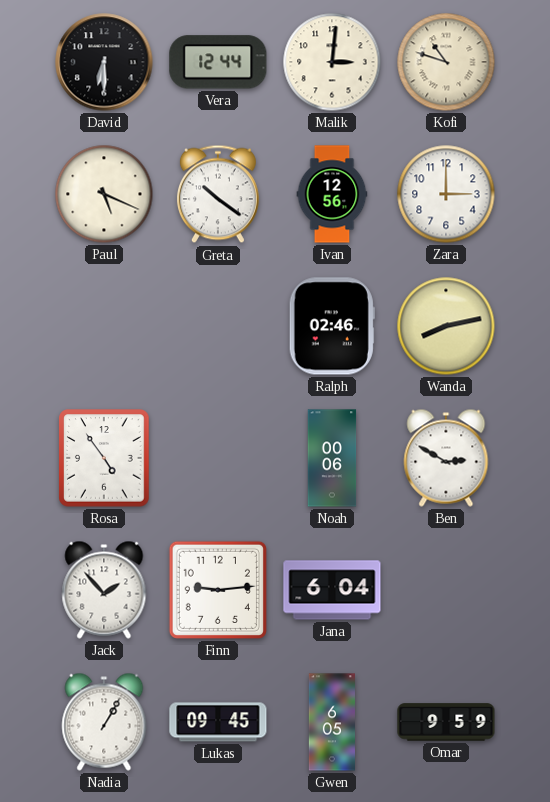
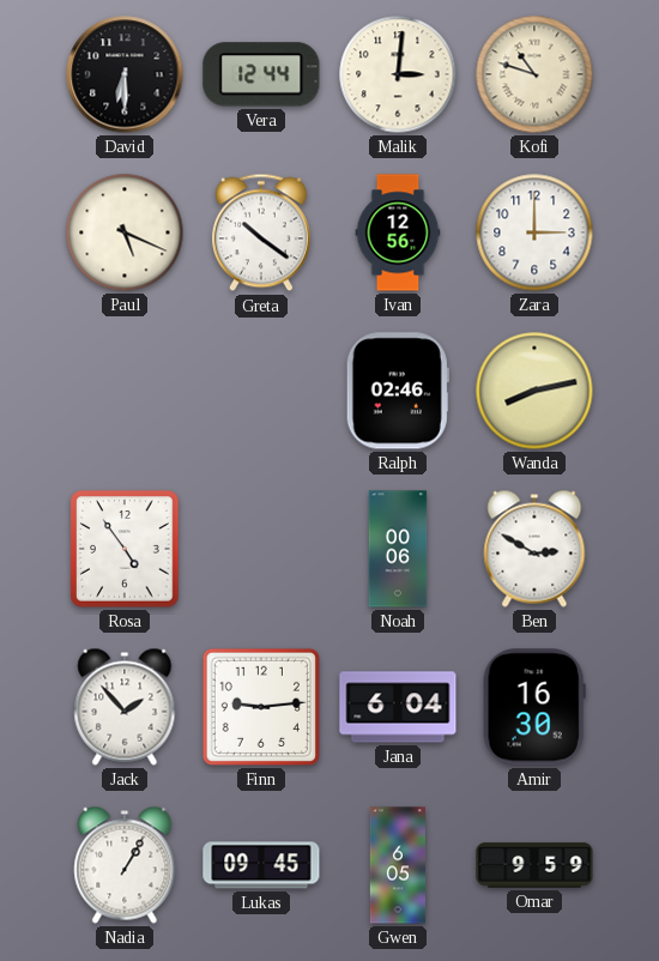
Amir: none -> 16:30
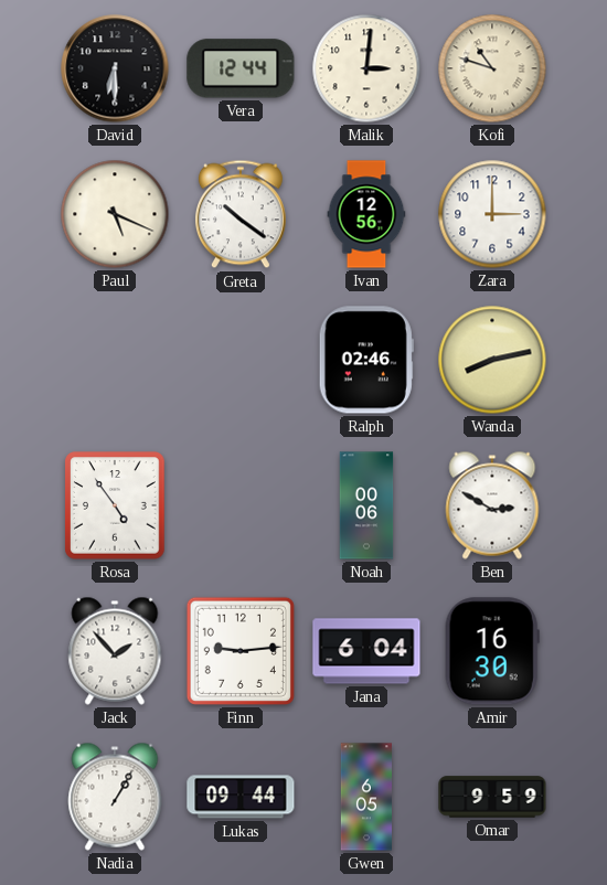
Lukas: 09:45 -> 09:44
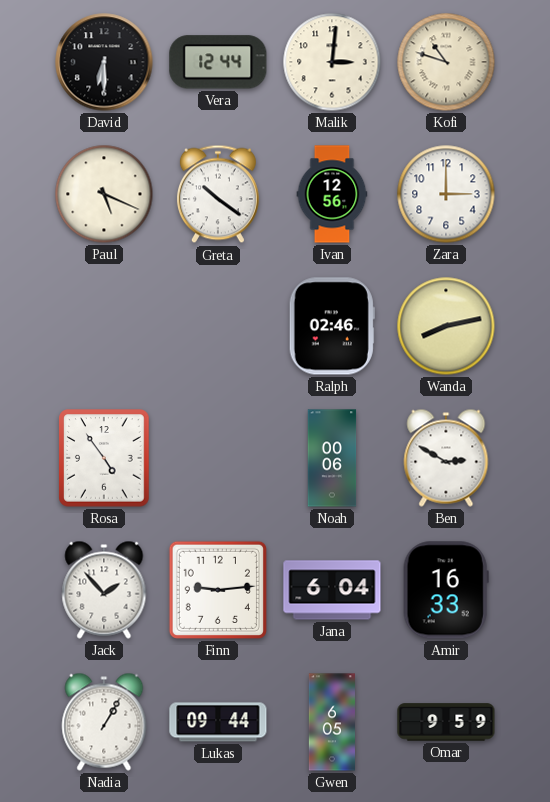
Amir: 16:30 -> 16:33
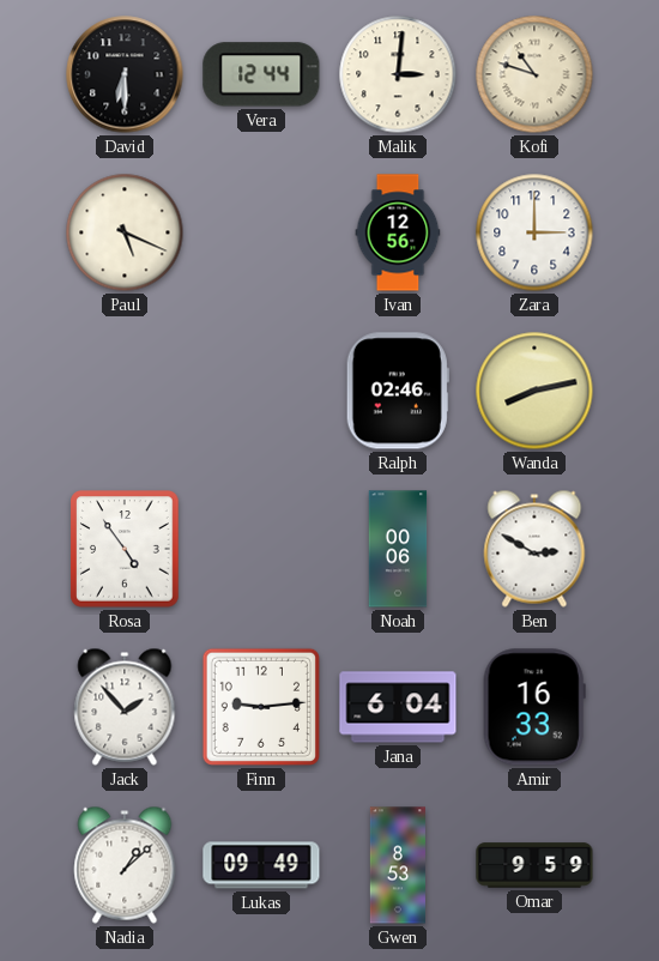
Greta: 10:21 -> none
Nadia: 1:05 -> 1:08
Lukas: 09:44 -> 09:49
Gwen: 6:05 -> 8:53
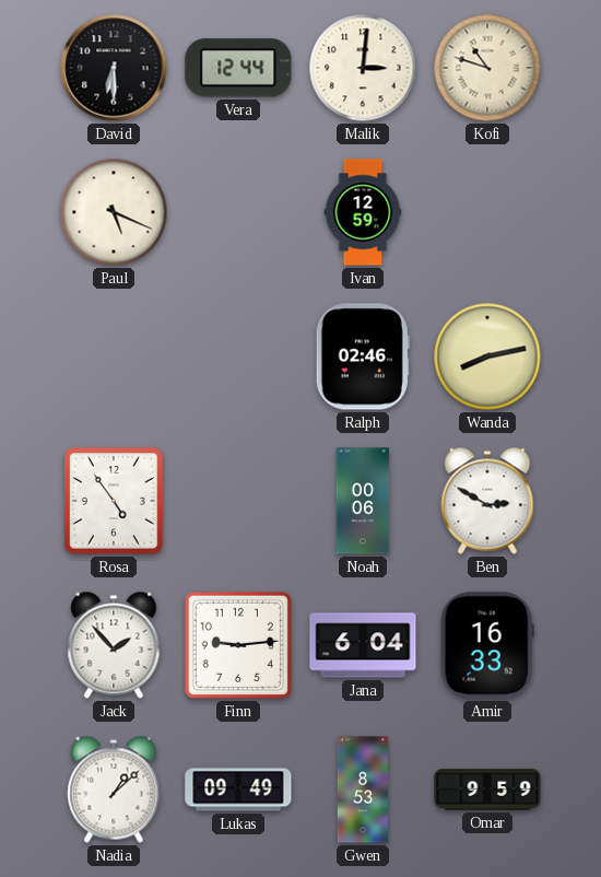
Ivan: 12:56 -> 12:59
Zara: 3:00 -> none
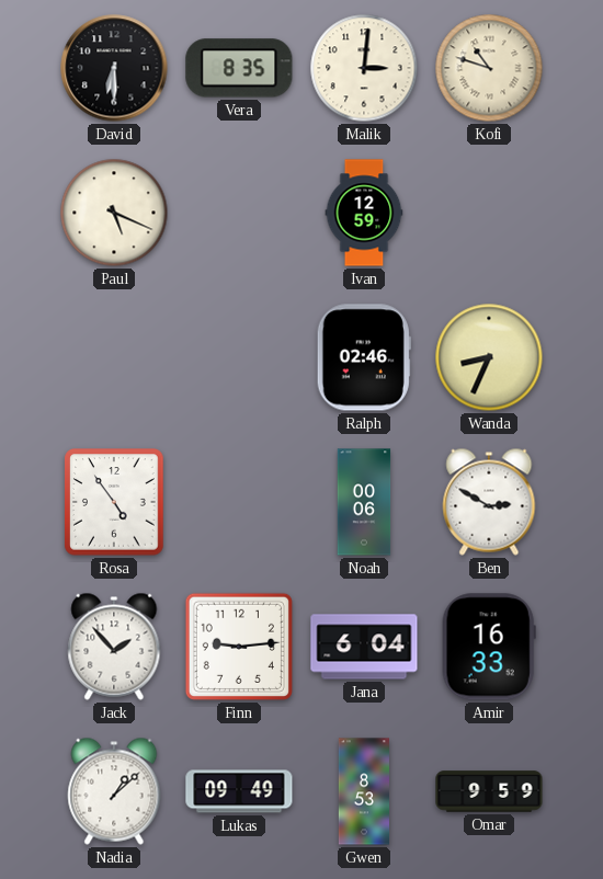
Vera: 12:44 -> 8:35
Wanda: 8:13 -> 8:34
